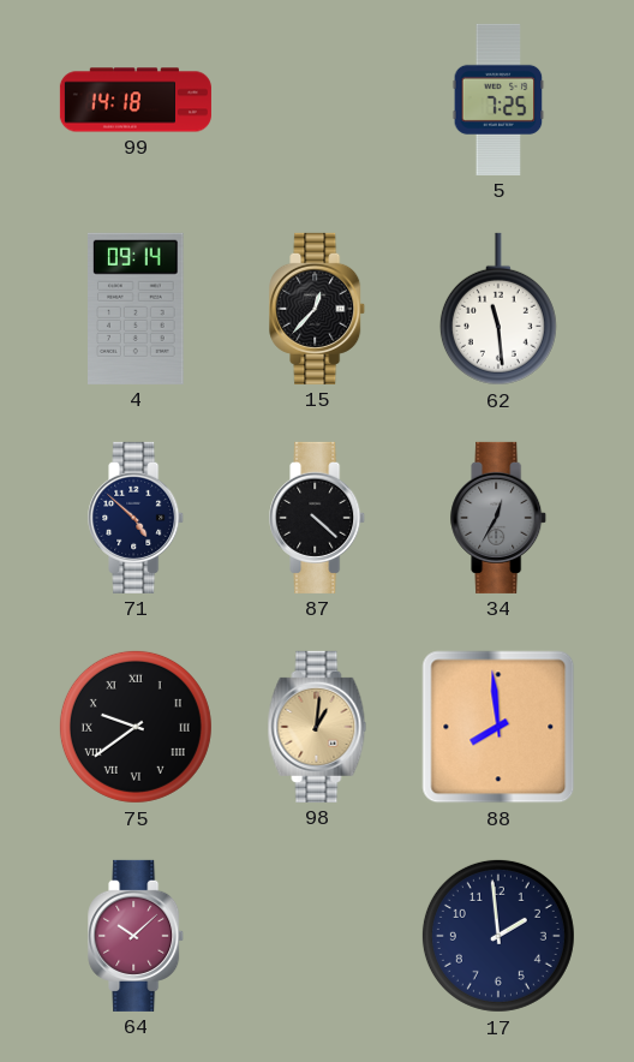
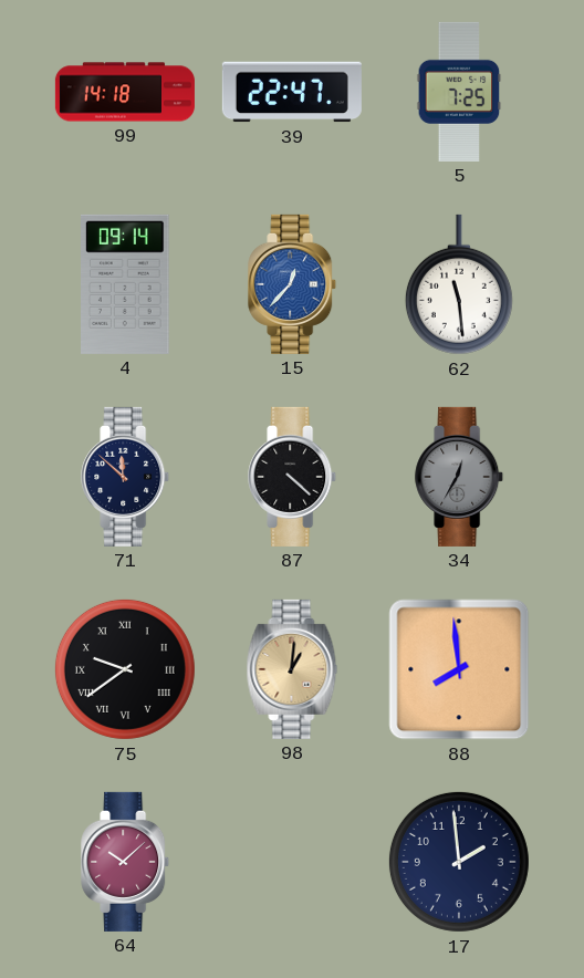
39: none -> 22:47
15 dial: black -> blue
71: 4:52 -> 11:52
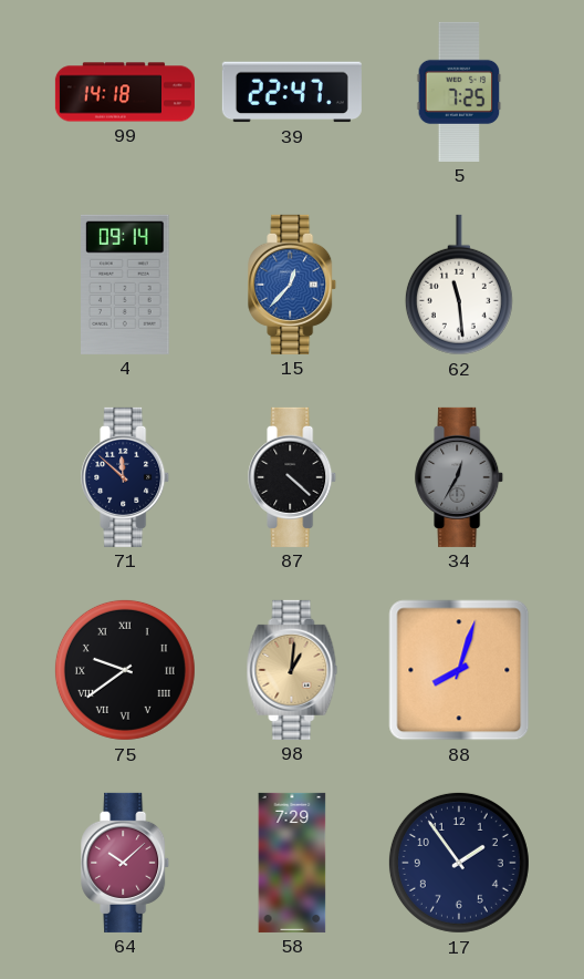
88: 7:59 -> 8:03
58: none -> 7:29
17: 1:59 -> 1:54
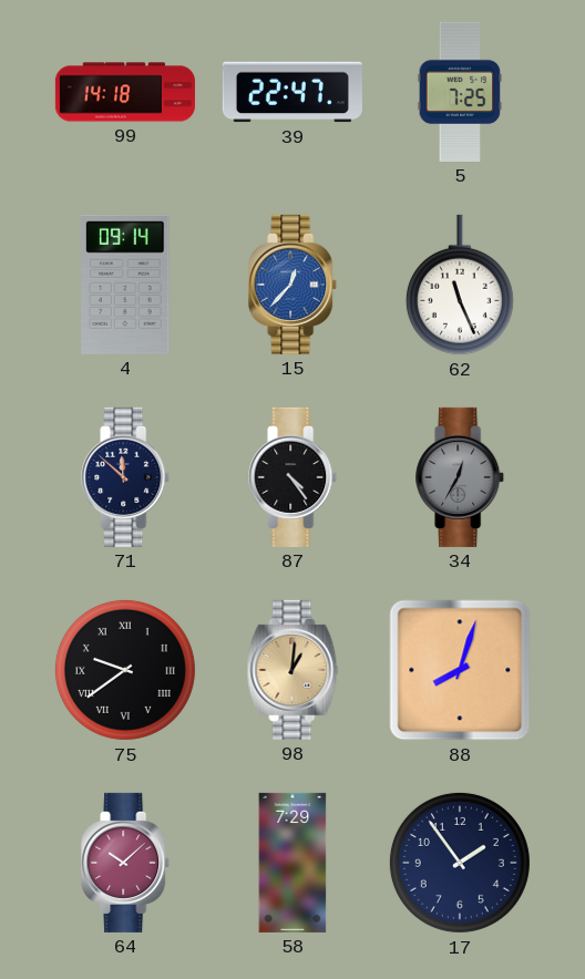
62: 11:29 -> 11:26
87: 4:22 -> 4:24
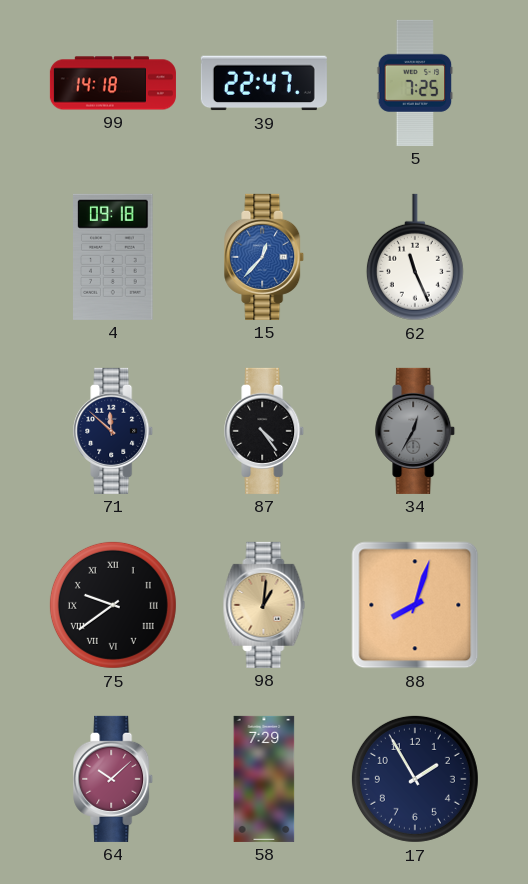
4: 09:14 -> 09:18
17: 1:54 -> 1:55
